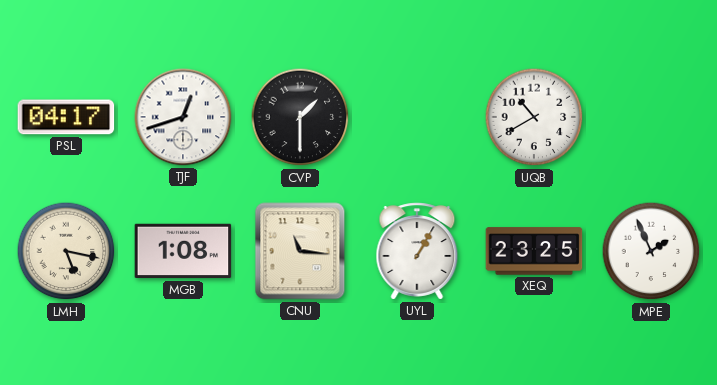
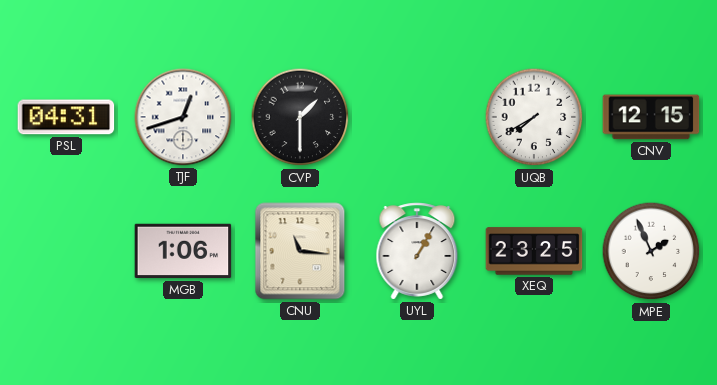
PSL: 04:17 -> 04:31
UQB: 10:40 -> 7:40
CNV: none -> 12:15
LMH: 5:17 -> none
MGB: 1:08 -> 1:06
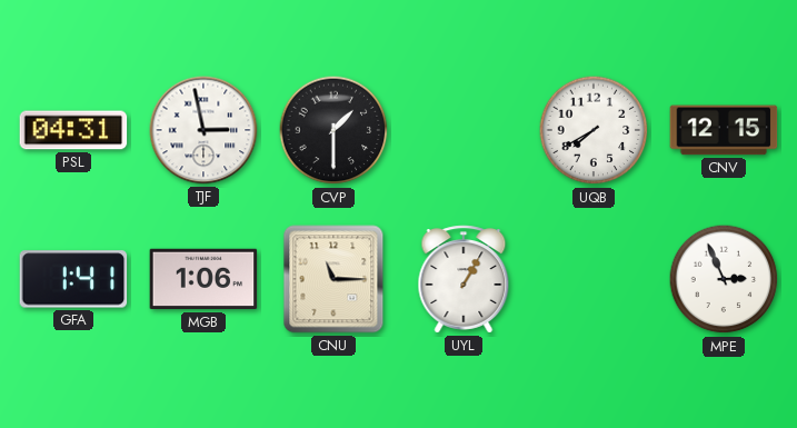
TJF: 12:42 -> 2:58
GFA: none -> 1:41
CNU: 11:16 -> 11:15
XEQ: 23:25 -> none
MPE: 1:56 -> 2:56
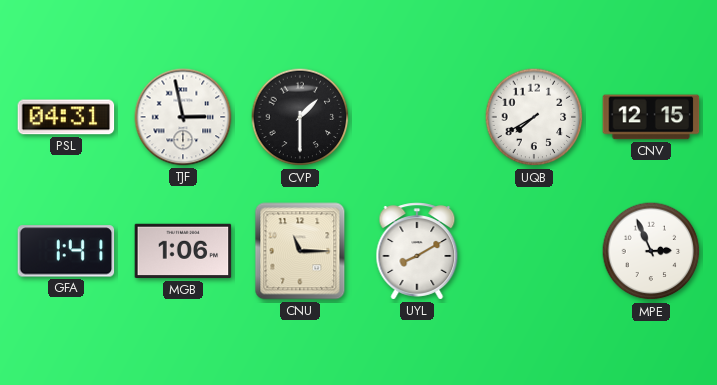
UYL: 1:05 -> 8:10
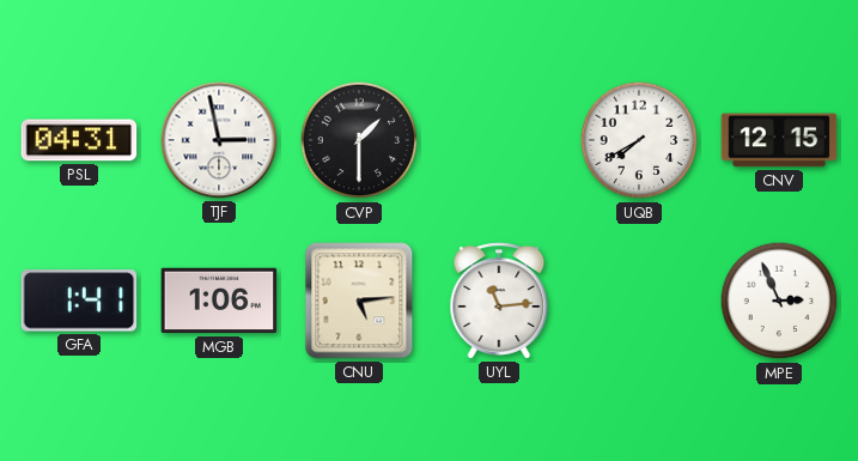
CNU: 11:15 -> 5:14
UYL: 8:10 -> 11:14
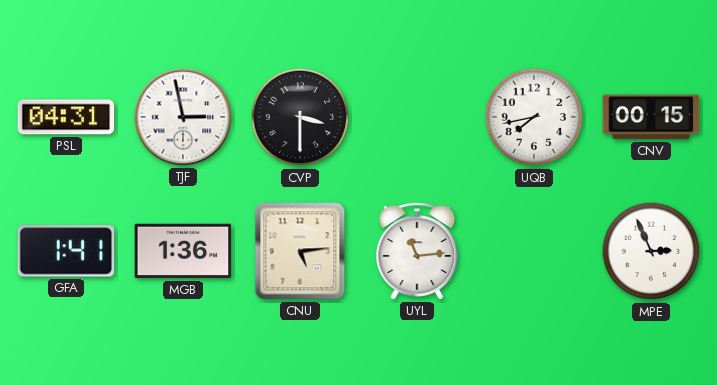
CVP: 1:30 -> 3:30
UQB: 7:40 -> 7:43
CNV: 12:15 -> 00:15
MGB: 1:06 -> 1:36
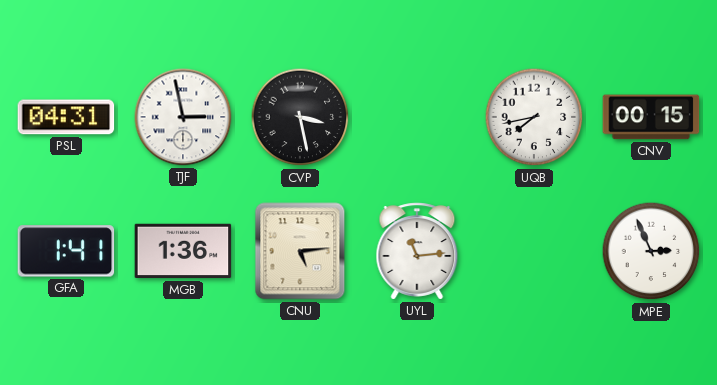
CVP: 3:30 -> 3:28
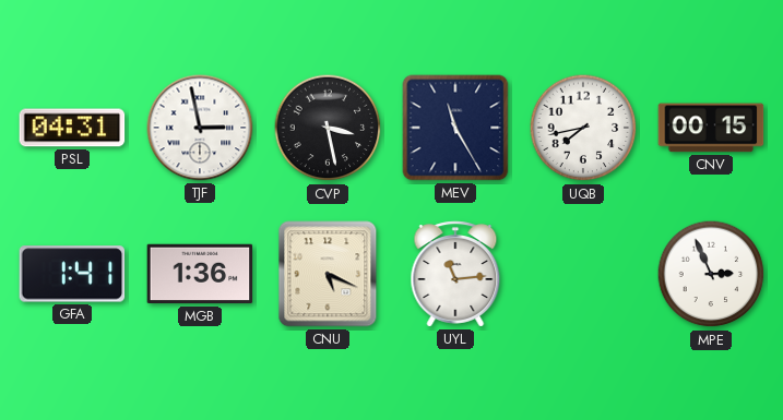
MEV: none -> 11:25
CNU: 5:14 -> 5:19
